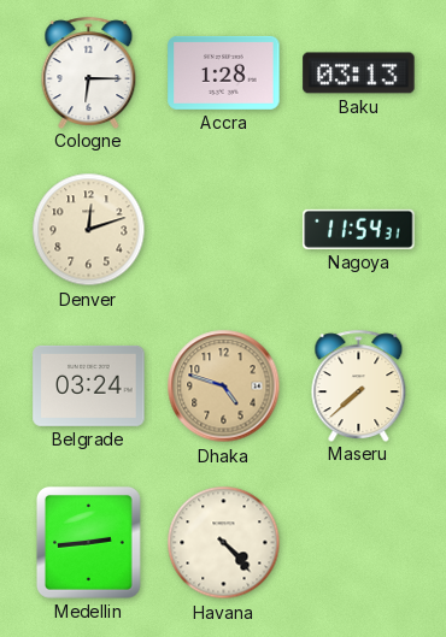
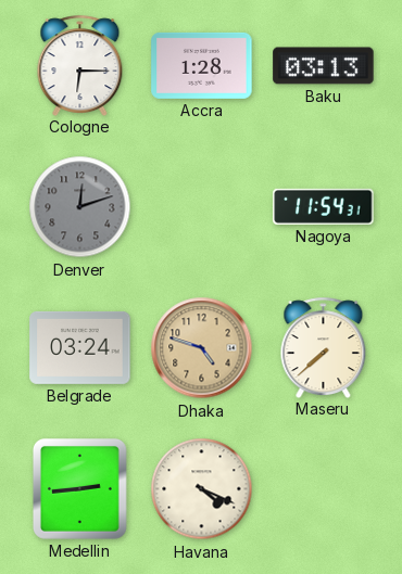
Denver dial: cream -> grey
Havana: 4:23 -> 4:19
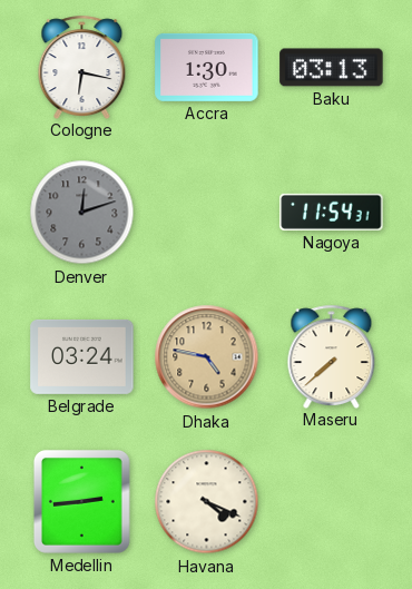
Cologne: 6:15 -> 6:17
Accra: 1:28 -> 1:30
Dhaka: 4:48 -> 4:47
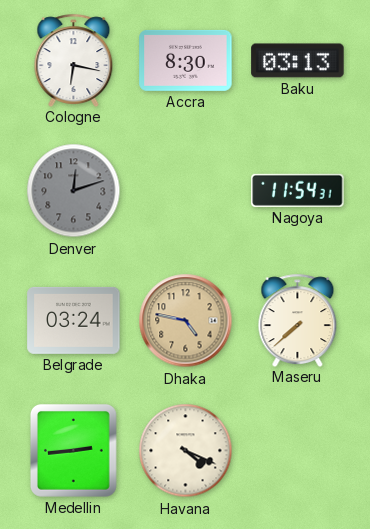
Accra: 1:30 -> 8:30
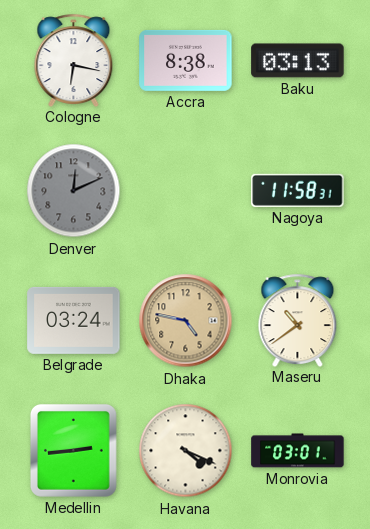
Accra: 8:30 -> 8:38
Denver: 12:12 -> 12:11
Nagoya: 11:54 -> 11:58
Maseru: 7:38 -> 10:39
Monrovia: none -> 03:01
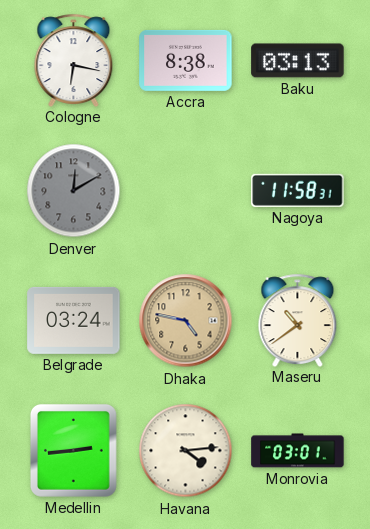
Denver: 12:11 -> 12:10
Havana: 4:19 -> 4:14
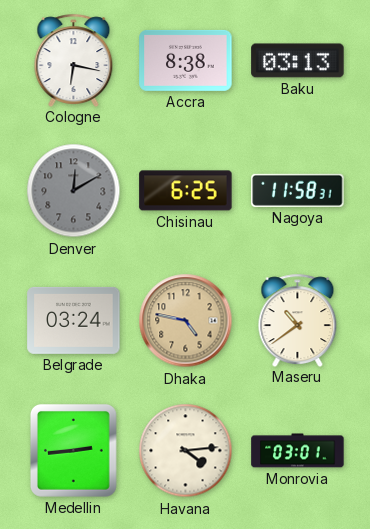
Chisinau: none -> 6:25
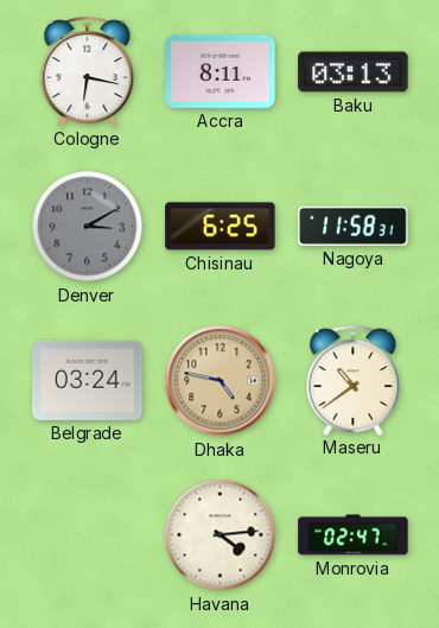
Accra: 8:38 -> 8:11
Denver: 12:10 -> 3:10
Medellin: 2:44 -> none
Monrovia: 03:01 -> 02:47
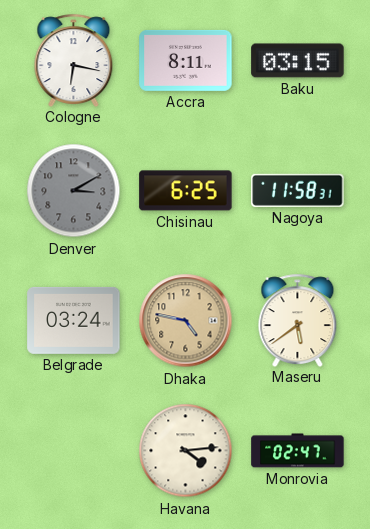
Baku: 03:13 -> 03:15
Maseru: 10:39 -> 5:39
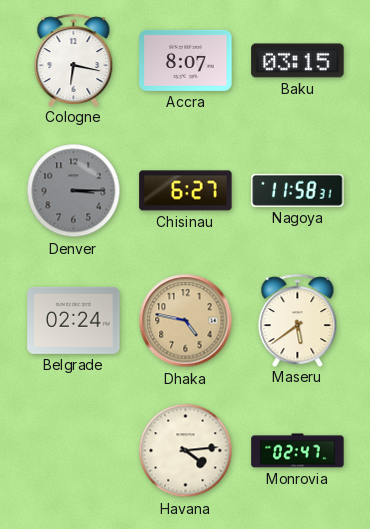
Accra: 8:11 -> 8:07
Denver: 3:10 -> 3:15
Chisinau: 6:25 -> 6:27
Belgrade: 03:24 -> 02:24
